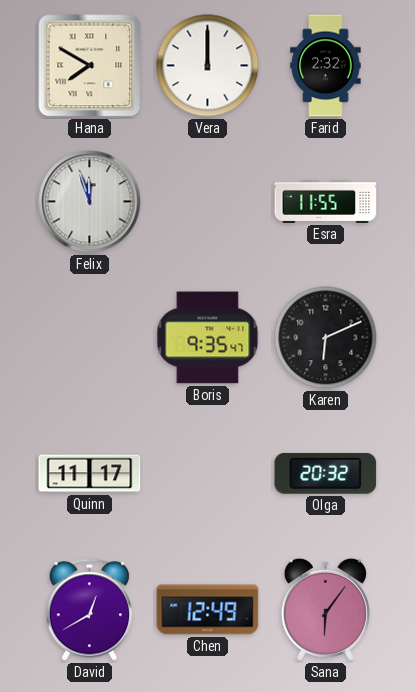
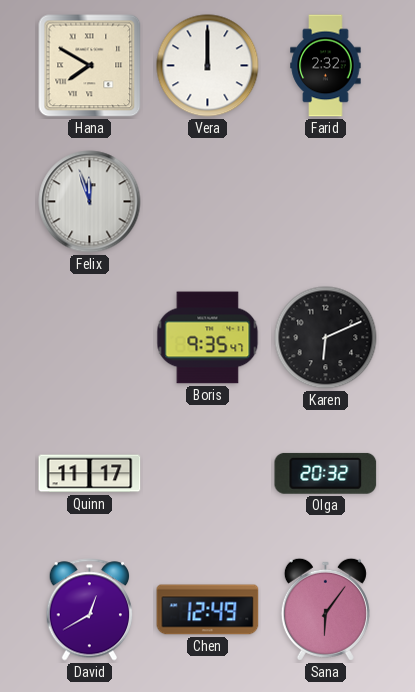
Esra: 11:55 -> none
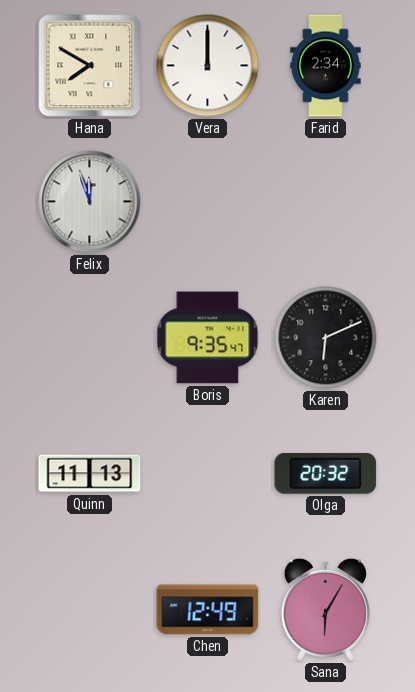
Farid: 2:32 -> 2:34
Quinn: 11:17 -> 11:13
David: 12:40 -> none
Sana: 6:06 -> 6:05
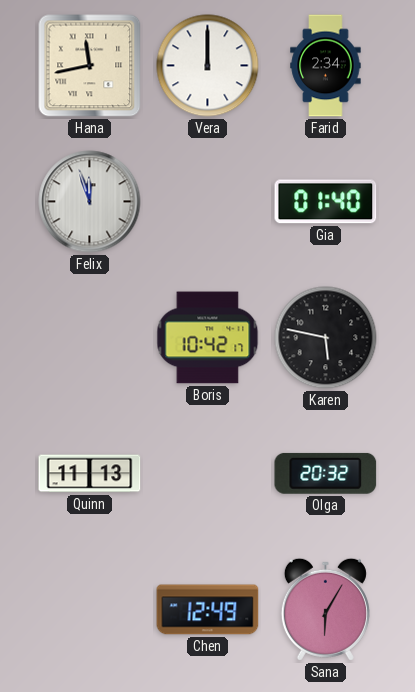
Hana: 7:50 -> 11:43
Gia: none -> 01:40
Boris: 9:35 -> 10:42
Karen: 6:11 -> 5:47
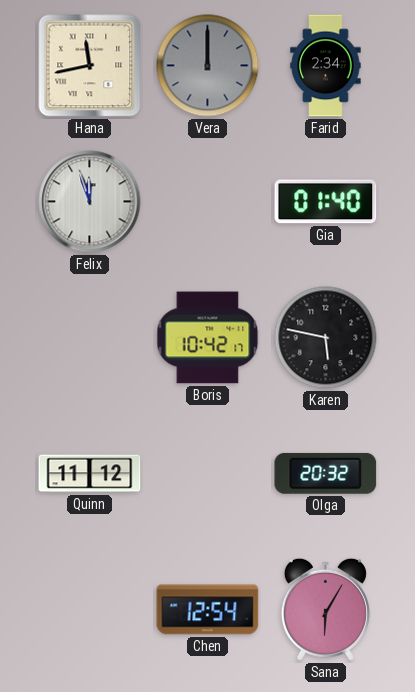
Vera dial: white -> grey
Quinn: 11:13 -> 11:12
Chen: 12:49 -> 12:54
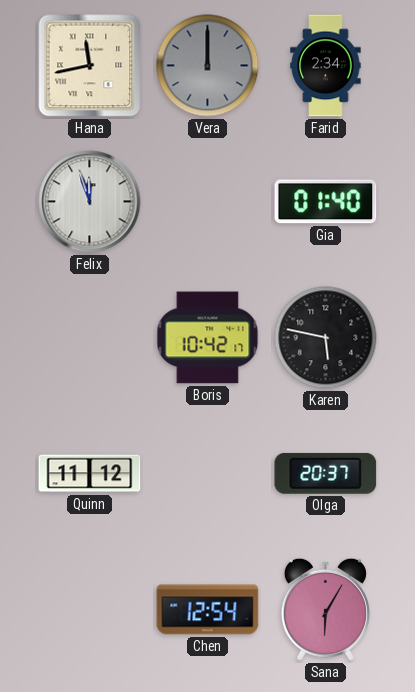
Olga: 20:32 -> 20:37
